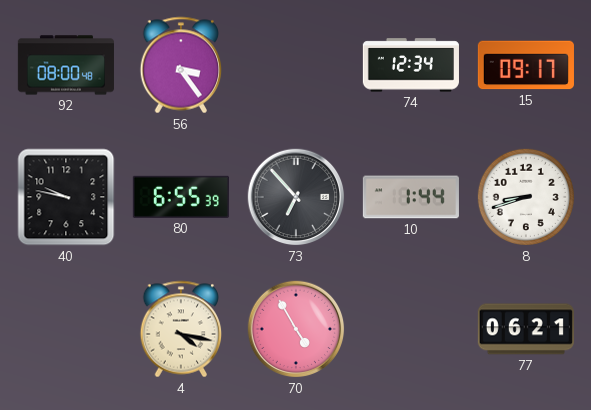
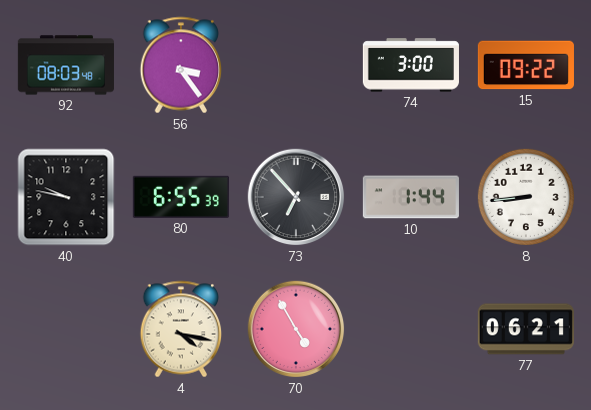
92: 08:00 -> 08:03
74: 12:34 -> 3:00
15: 09:17 -> 09:22
8: 8:42 -> 8:44
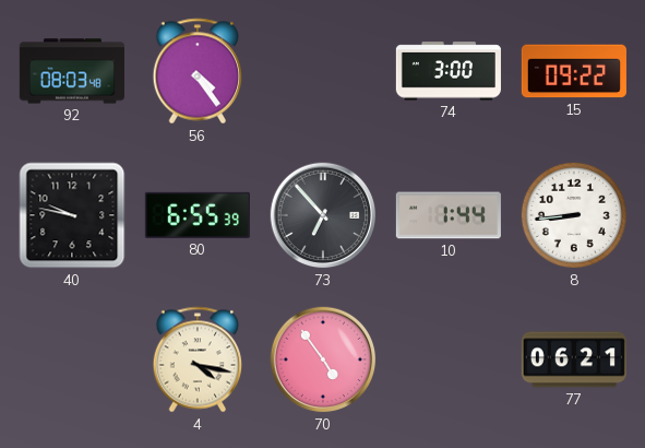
56: 3:24 -> 4:24
70: 4:55 -> 4:54
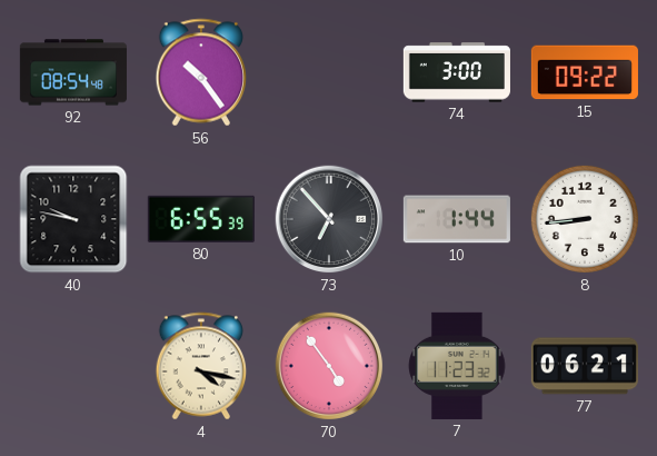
92: 08:03 -> 08:54
56: 4:24 -> 10:24
7: none -> 11:23
